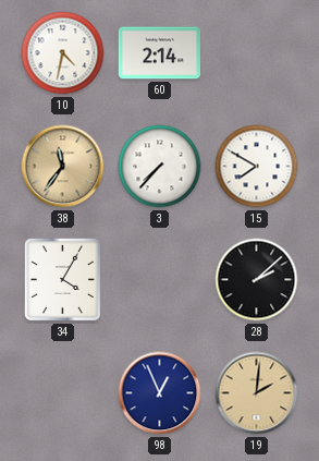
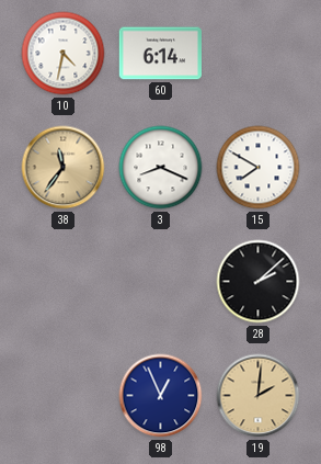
60: 2:14 -> 6:14
3: 7:37 -> 8:19
34: 4:05 -> none
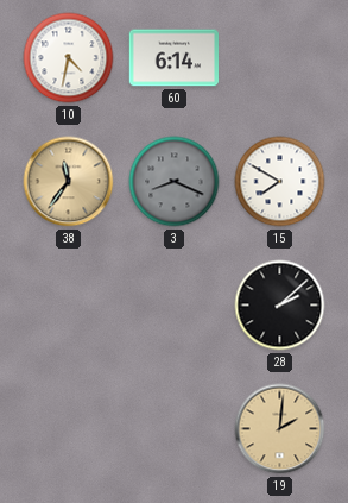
3 dial: white -> grey
98: 12:56 -> none
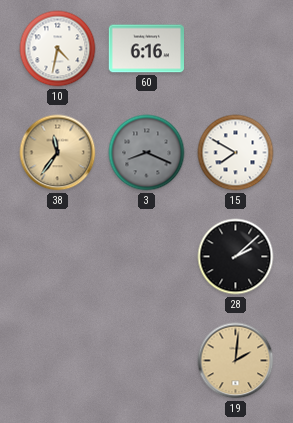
60: 6:14 -> 6:16
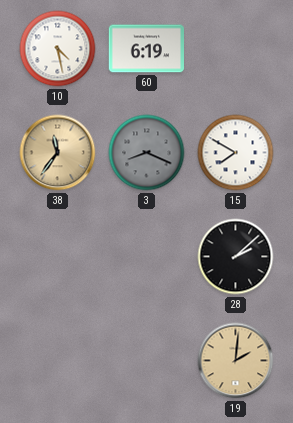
10: 4:32 -> 4:28
60: 6:16 -> 6:19
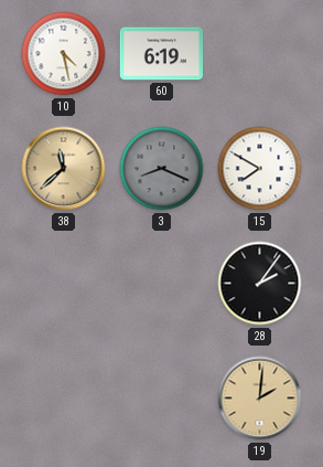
38: 11:36 -> 11:38
28: 2:08 -> 2:06
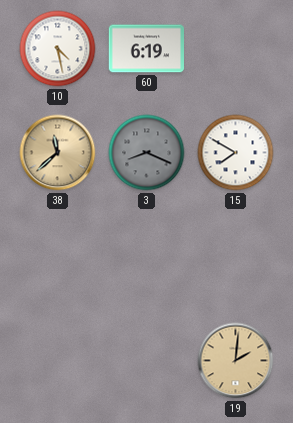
28: 2:06 -> none
